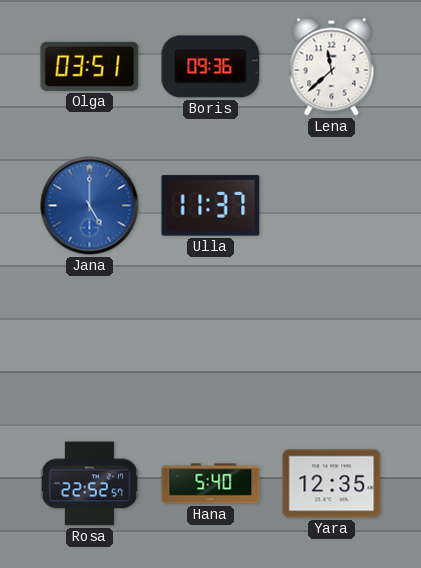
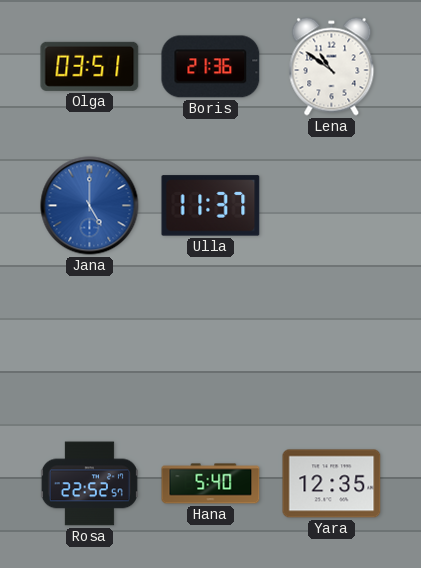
Boris: 09:36 -> 21:36
Lena: 11:38 -> 10:51
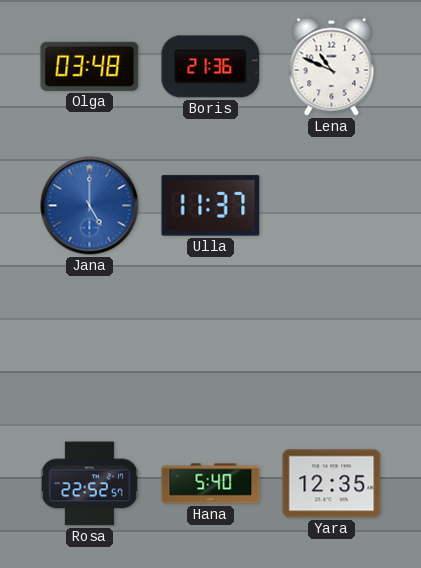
Olga: 03:51 -> 03:48
Lena: 10:51 -> 10:49
